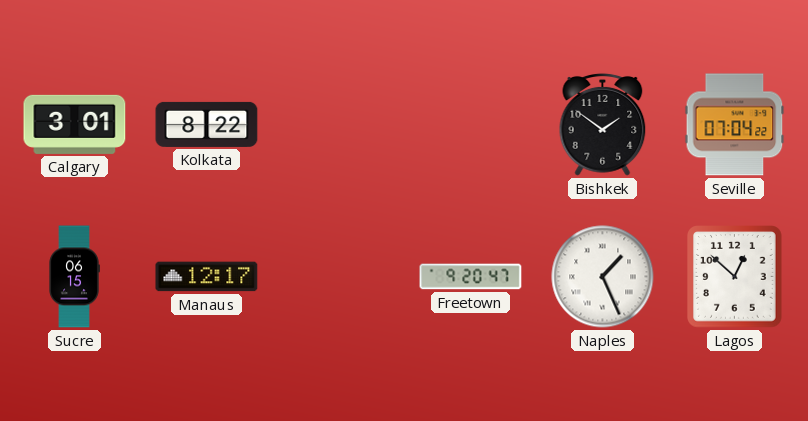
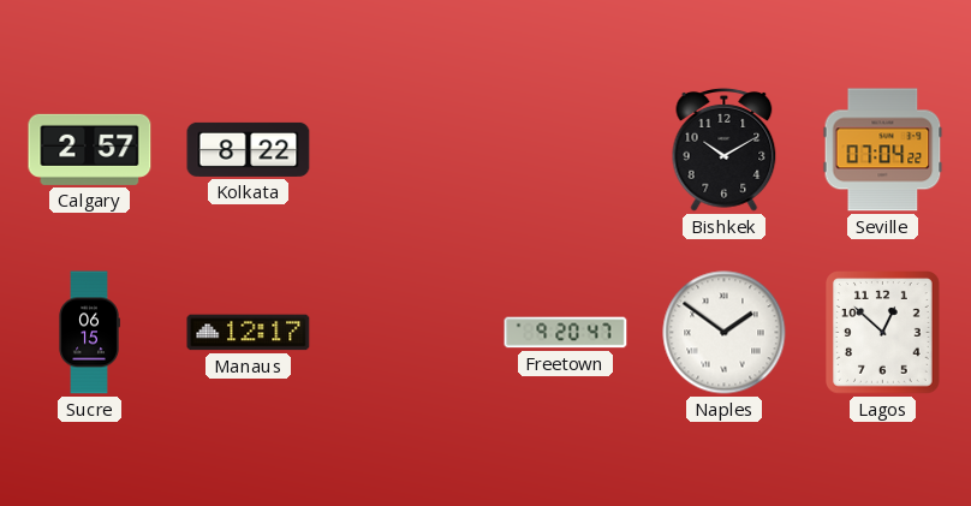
Calgary: 3:01 -> 2:57
Bishkek: 1:51 -> 10:10
Naples: 1:26 -> 1:51
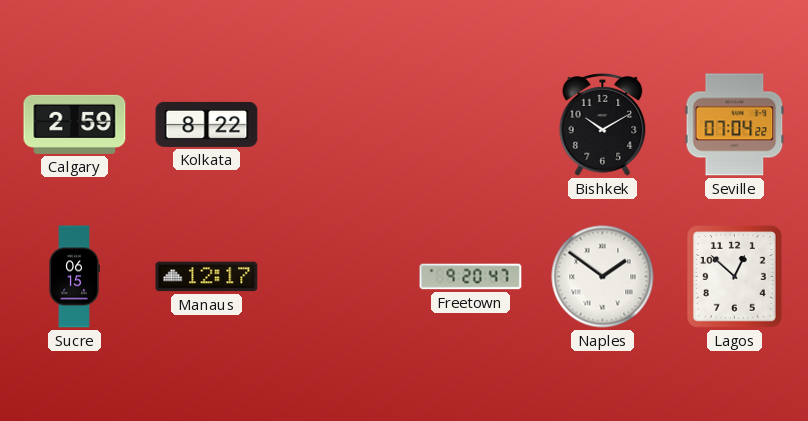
Calgary: 2:57 -> 2:59
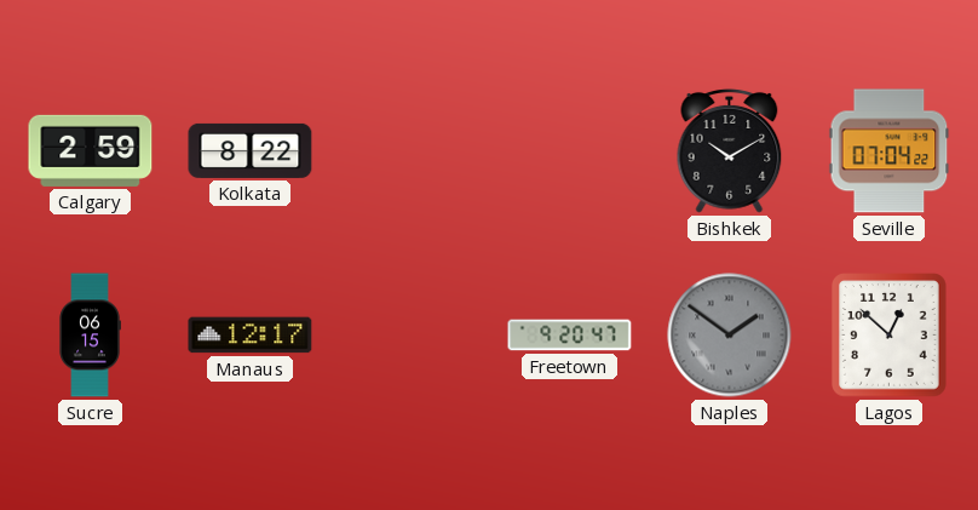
Naples dial: white -> grey
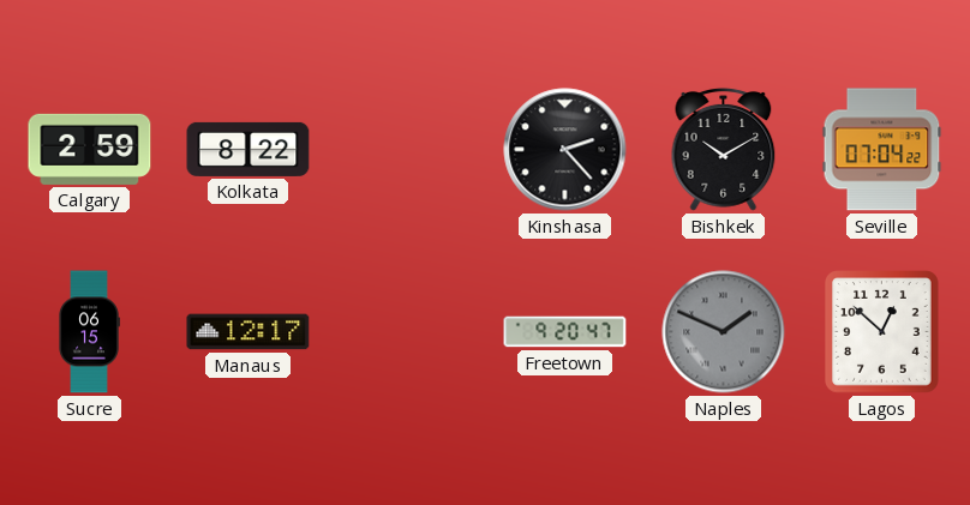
Kinshasa: none -> 2:23
Naples: 1:51 -> 1:49
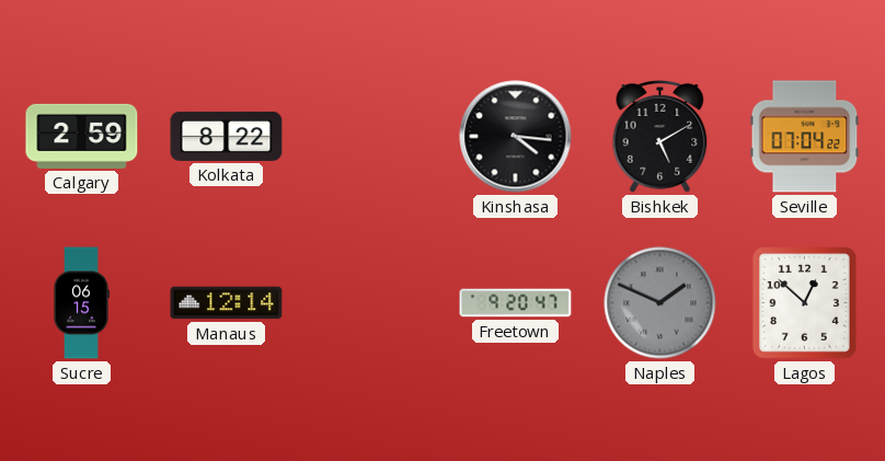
Kinshasa: 2:23 -> 4:16
Bishkek: 10:10 -> 5:10
Manaus: 12:17 -> 12:14
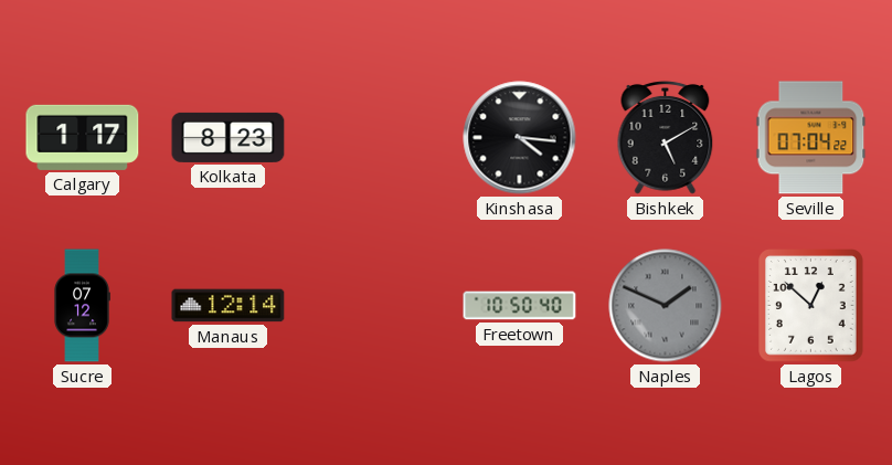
Calgary: 2:59 -> 1:17
Kolkata: 8:22 -> 8:23
Sucre: 06:15 -> 07:12
Freetown: 9:20 -> 10:50
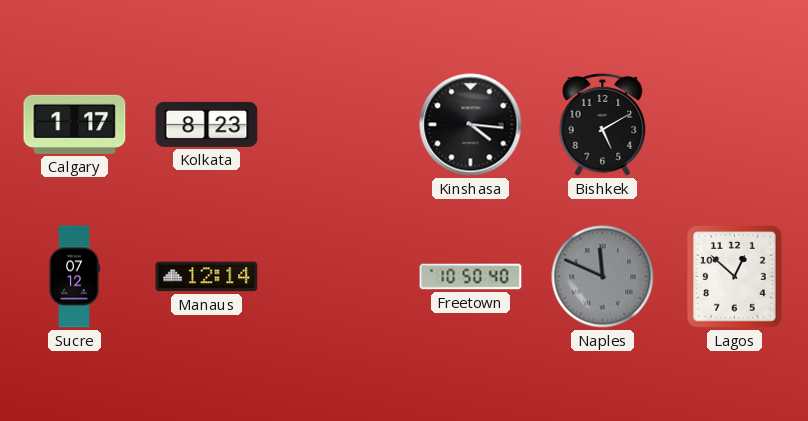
Seville: 07:04 -> none
Naples: 1:49 -> 11:49
